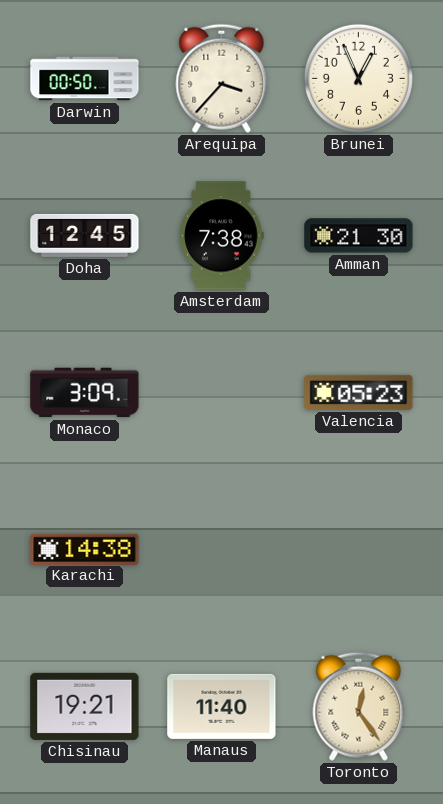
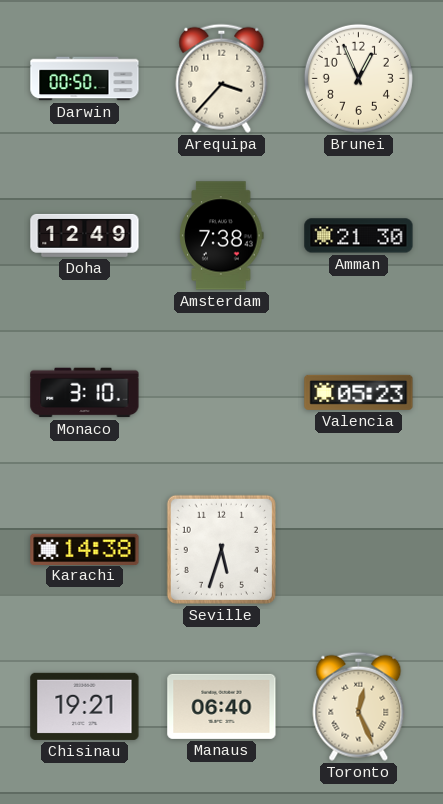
Doha: 12:45 -> 12:49
Monaco: 3:09 -> 3:10
Seville: none -> 5:33
Manaus: 11:40 -> 06:40
Toronto: 12:24 -> 12:26
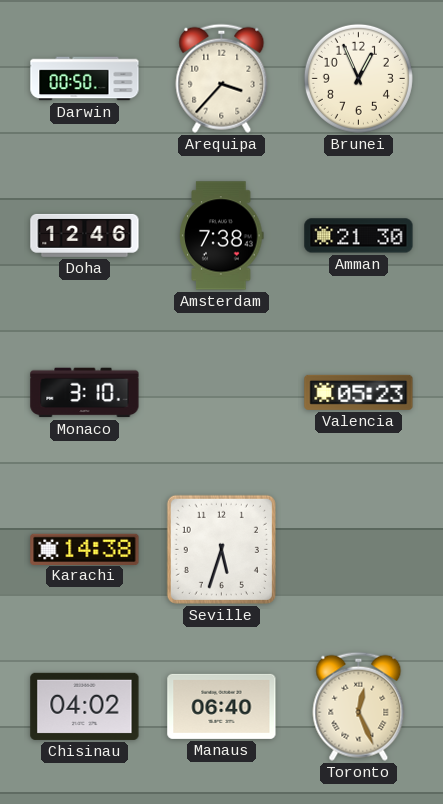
Doha: 12:49 -> 12:46
Chisinau: 19:21 -> 04:02
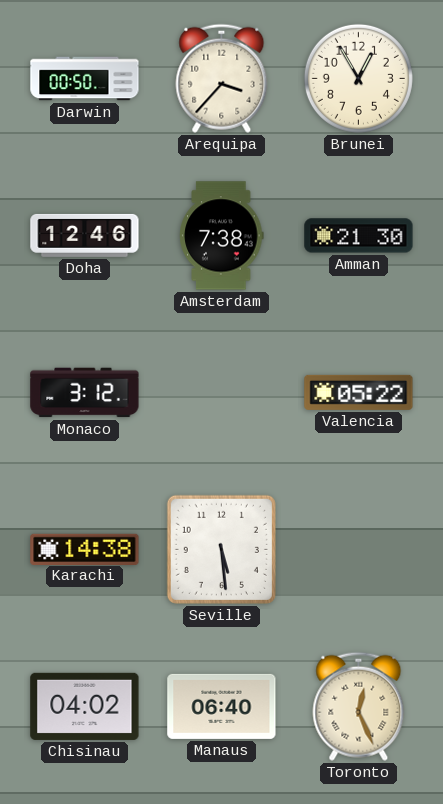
Brunei: 12:56 -> 12:55
Monaco: 3:10 -> 3:12
Valencia: 05:23 -> 05:22
Seville: 5:33 -> 5:29
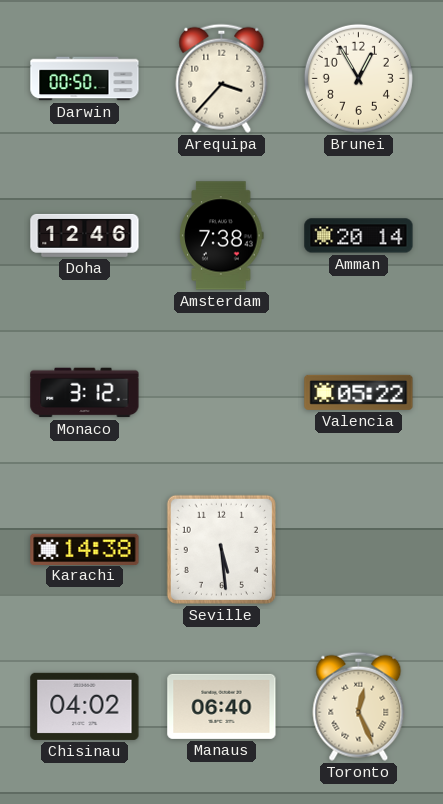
Amman: 21:30 -> 20:14
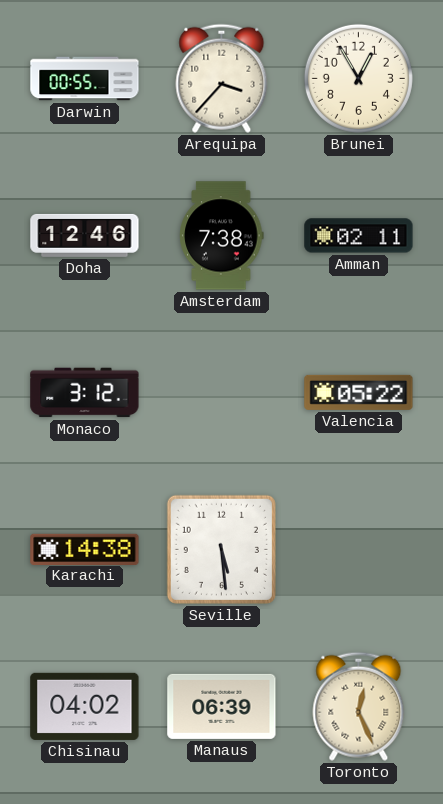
Darwin: 00:50 -> 00:55
Amman: 20:14 -> 02:11
Manaus: 06:40 -> 06:39
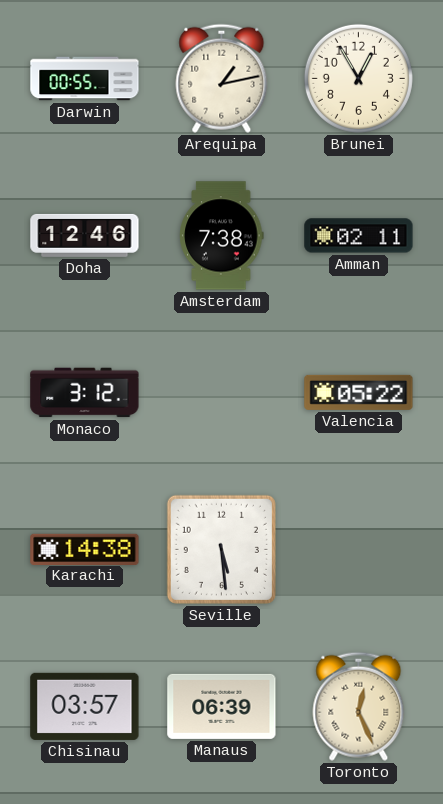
Arequipa: 3:37 -> 1:13
Chisinau: 04:02 -> 03:57
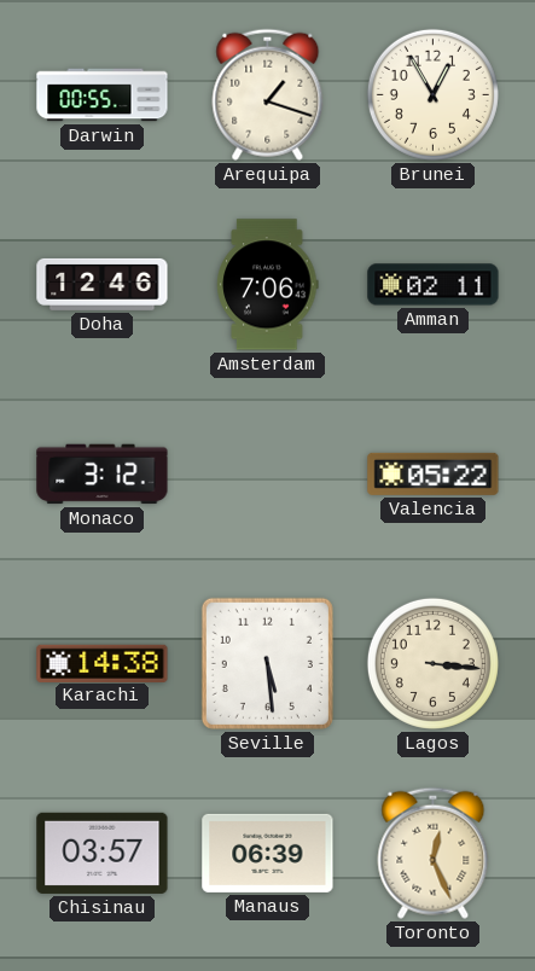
Arequipa: 1:13 -> 1:18
Amsterdam: 7:38 -> 7:06
Lagos: none -> 3:16
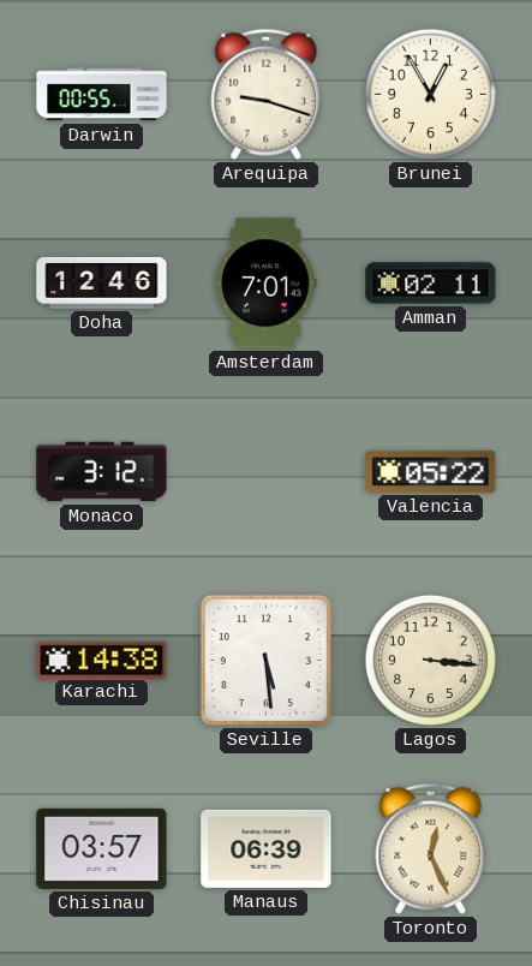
Arequipa: 1:18 -> 9:18
Amsterdam: 7:06 -> 7:01
